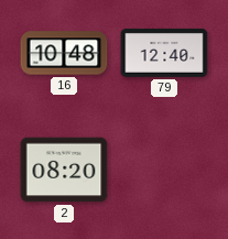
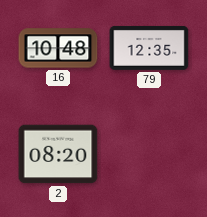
79: 12:40 -> 12:35
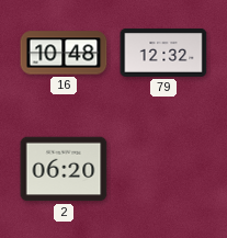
79: 12:35 -> 12:32
2: 08:20 -> 06:20
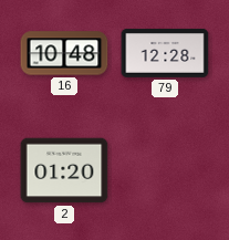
79: 12:32 -> 12:28
2: 06:20 -> 01:20
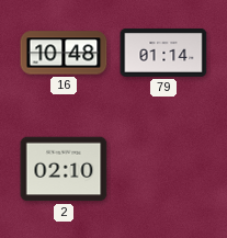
79: 12:28 -> 01:14
2: 01:20 -> 02:10
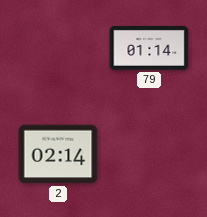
16: 10:48 -> none
2: 02:10 -> 02:14
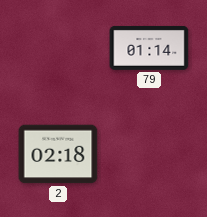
2: 02:14 -> 02:18
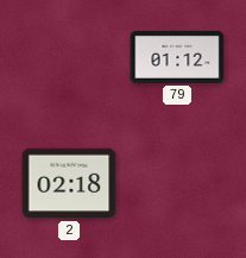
79: 01:14 -> 01:12
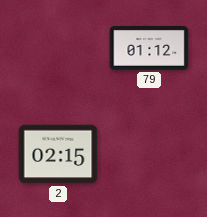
2: 02:18 -> 02:15
